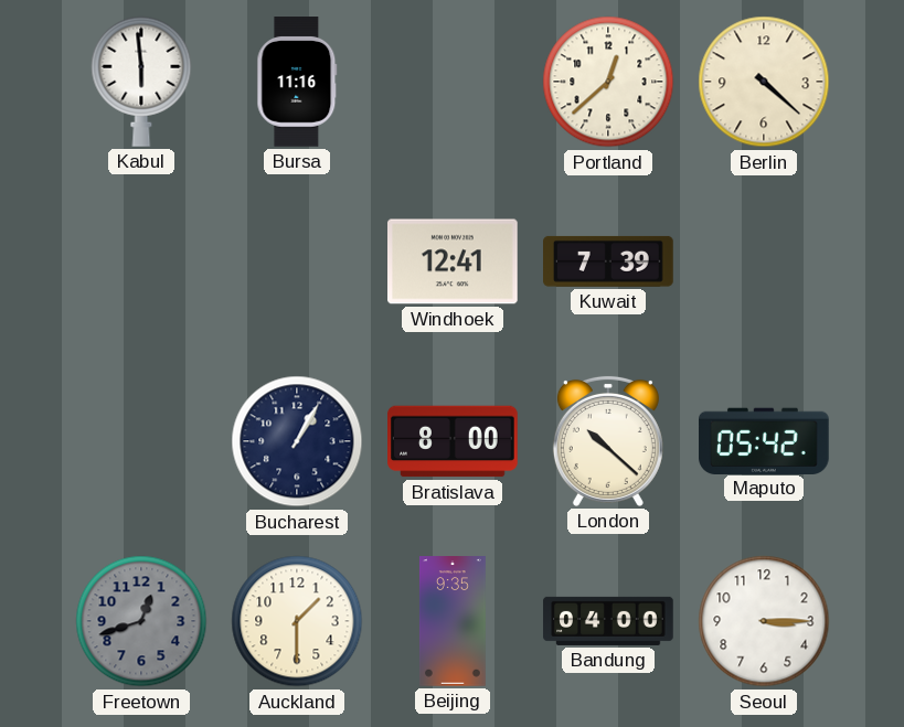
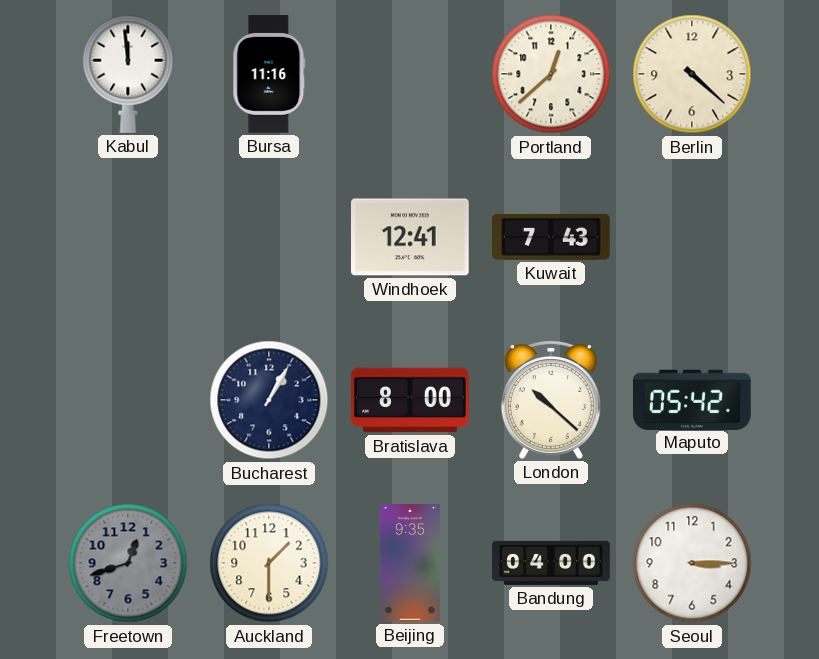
Kabul: 5:59 -> 11:59
Kuwait: 7:39 -> 7:43
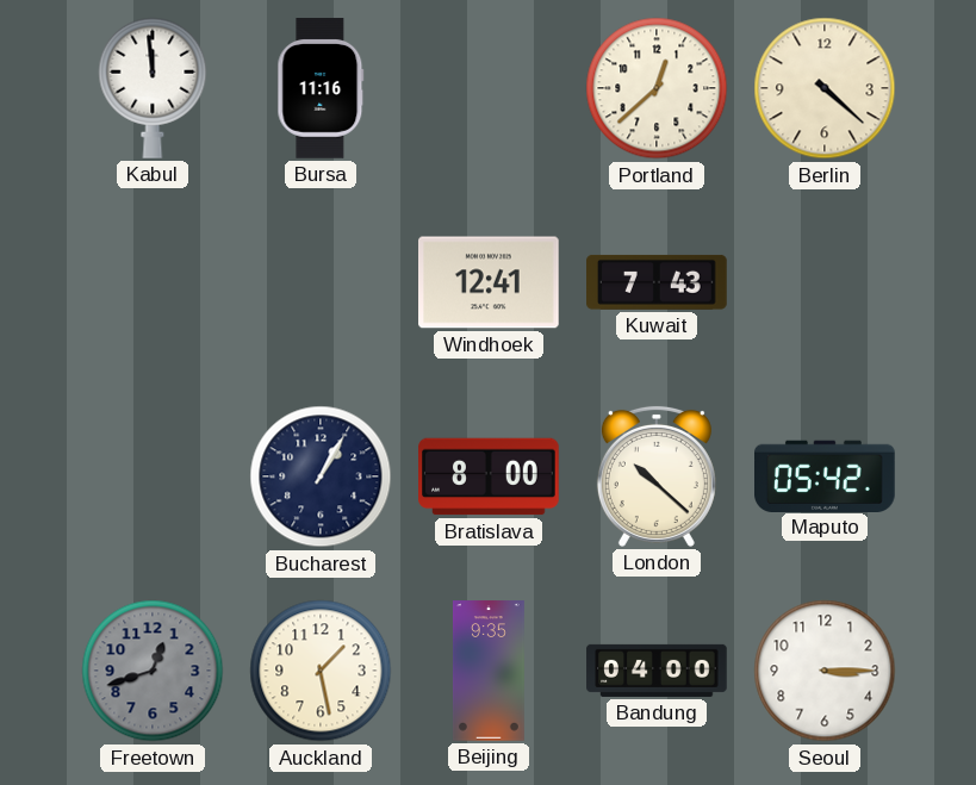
Auckland: 1:30 -> 1:28
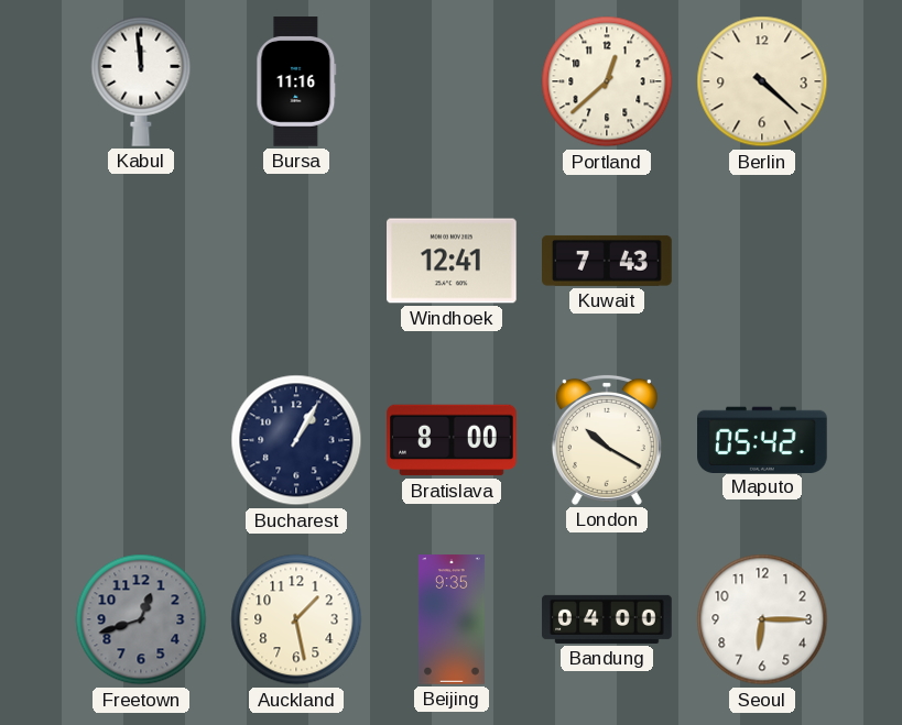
London: 10:22 -> 10:20
Seoul: 3:15 -> 6:15
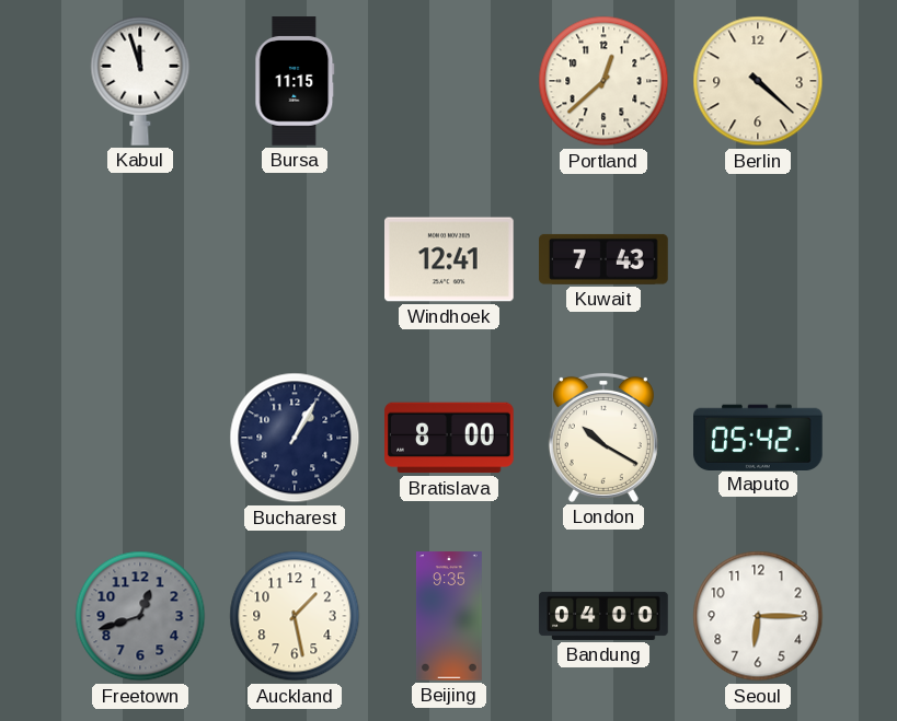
Kabul: 11:59 -> 11:57
Bursa: 11:16 -> 11:15
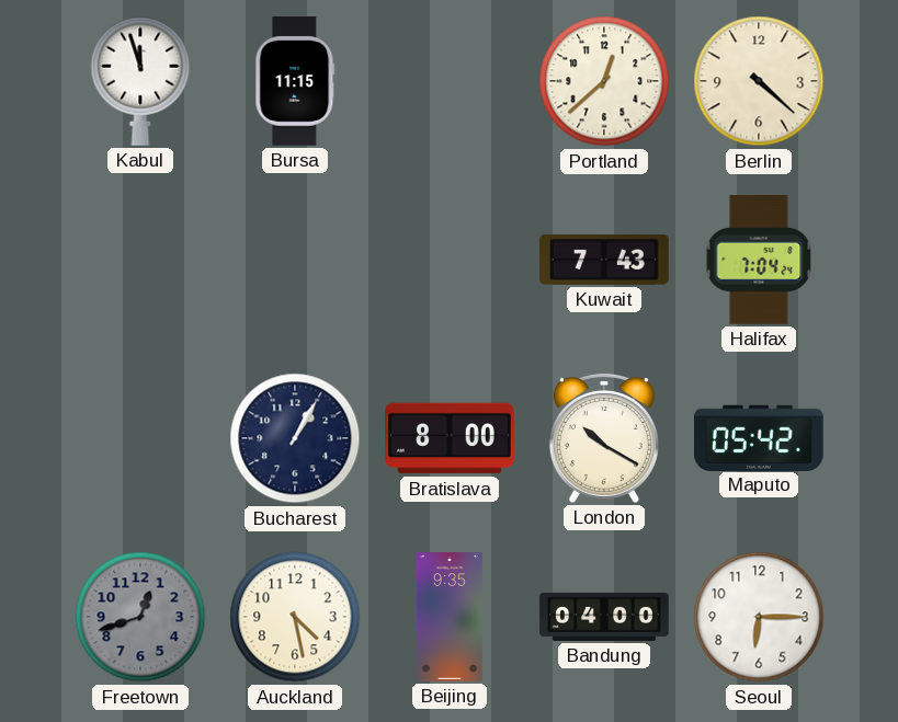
Windhoek: 12:41 -> none
Halifax: none -> 7:04
Auckland: 1:28 -> 4:28
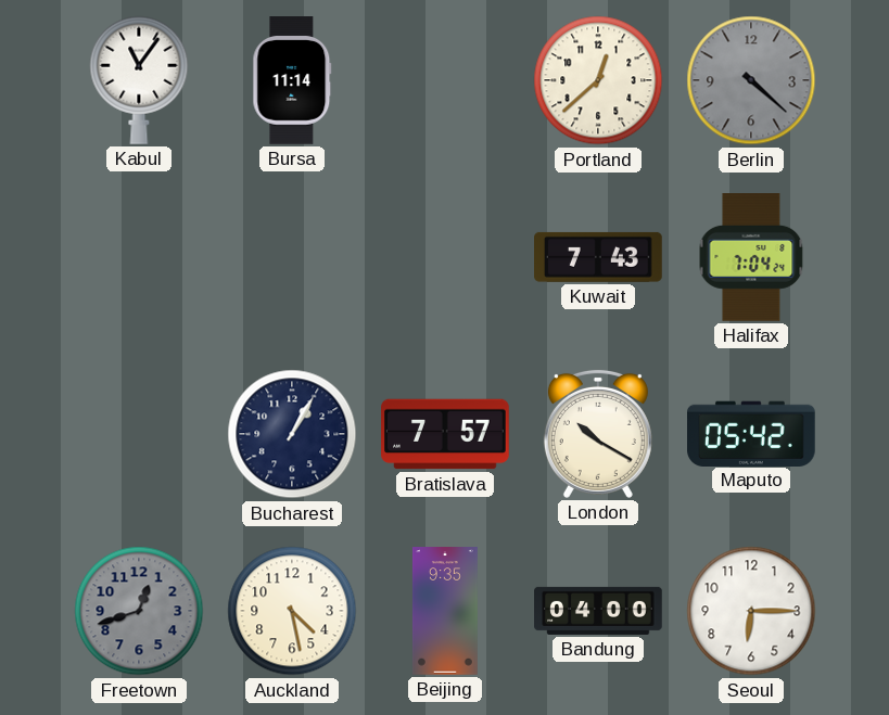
Kabul: 11:57 -> 11:06
Bursa: 11:15 -> 11:14
Berlin dial: cream -> grey
Bratislava: 8:00 -> 7:57
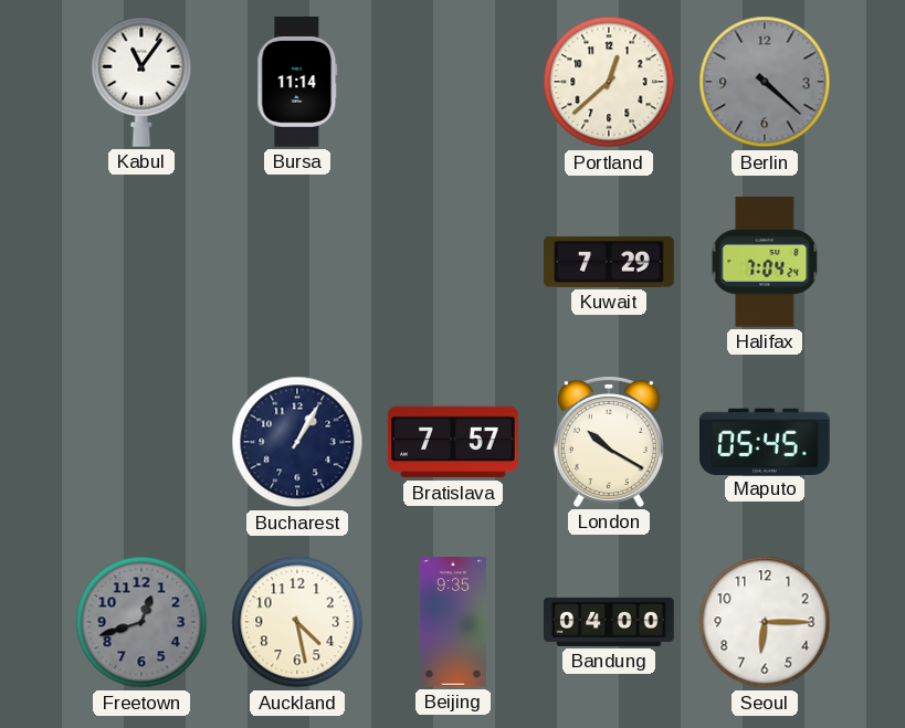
Kuwait: 7:43 -> 7:29
Maputo: 05:42 -> 05:45
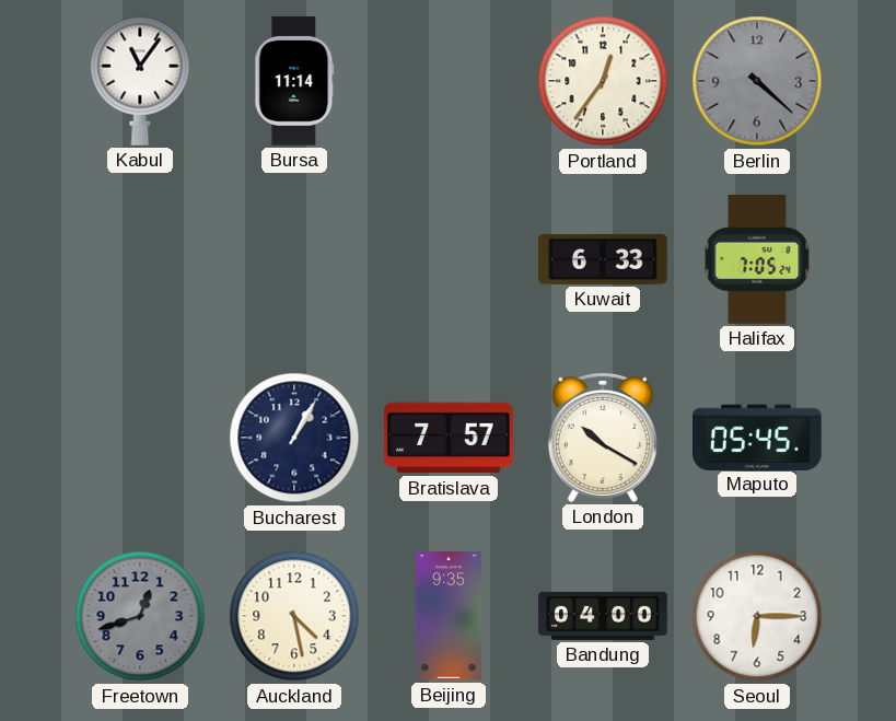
Portland: 12:38 -> 12:36
Kuwait: 7:29 -> 6:33
Halifax: 7:04 -> 7:05
